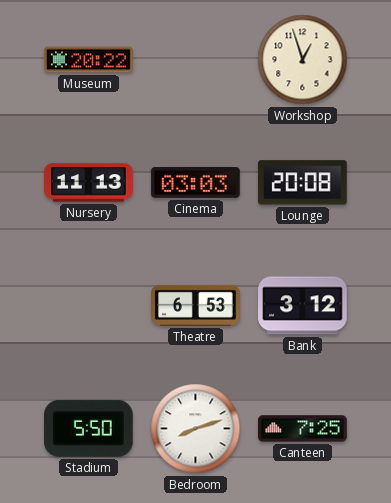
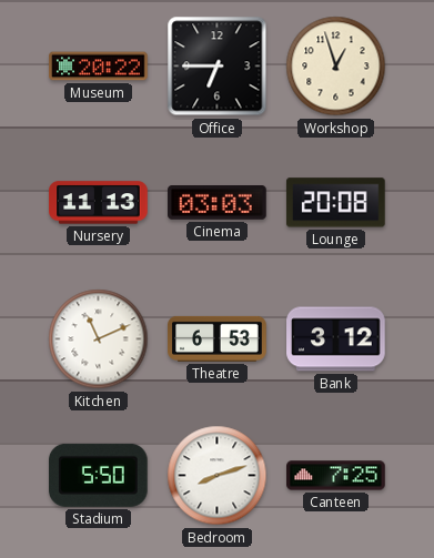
Office: none -> 6:45
Kitchen: none -> 11:11
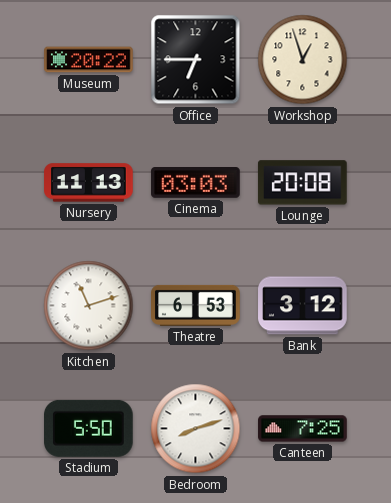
Kitchen: 11:11 -> 11:12
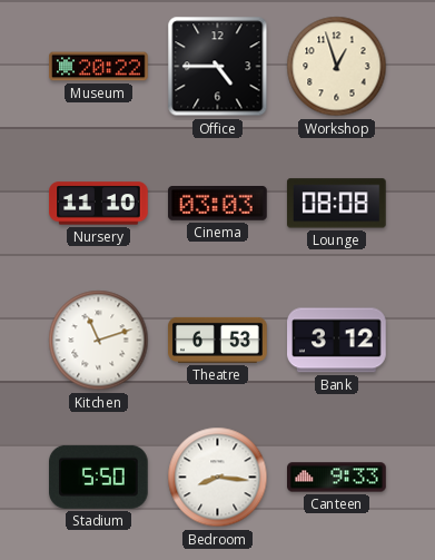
Office: 6:45 -> 4:45
Nursery: 11:13 -> 11:10
Lounge: 20:08 -> 08:08
Bedroom: 8:12 -> 8:16
Canteen: 7:25 -> 9:33
